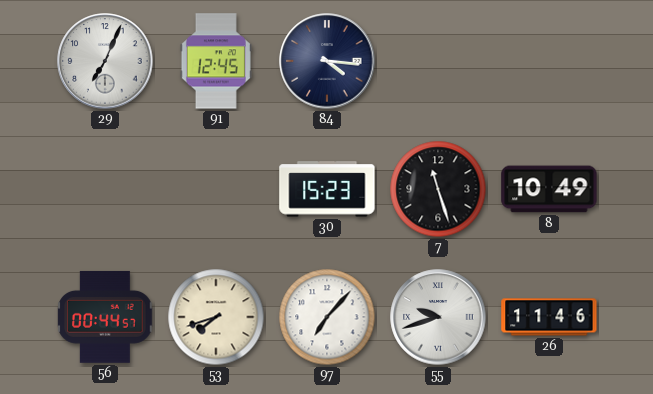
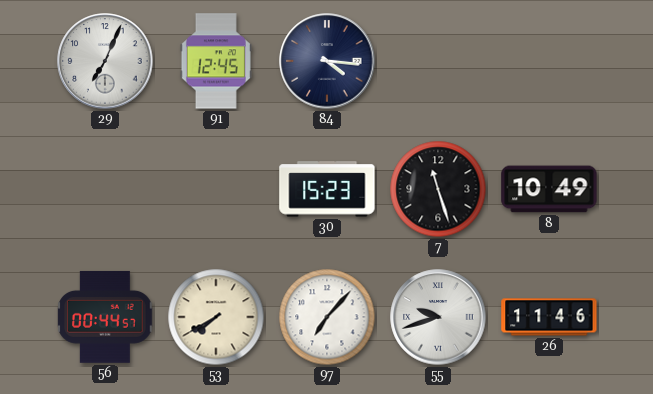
53: 7:42 -> 7:40
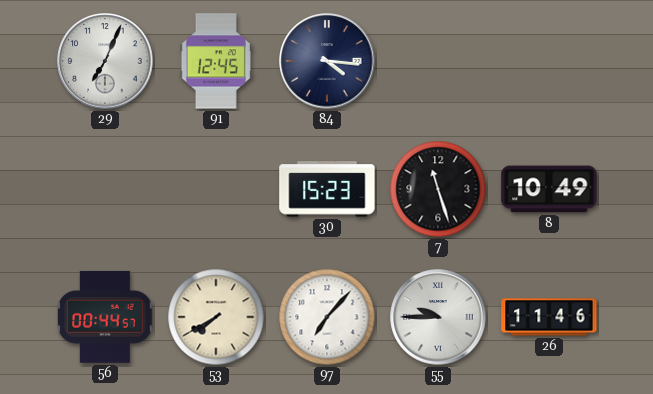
55: 9:42 -> 9:45
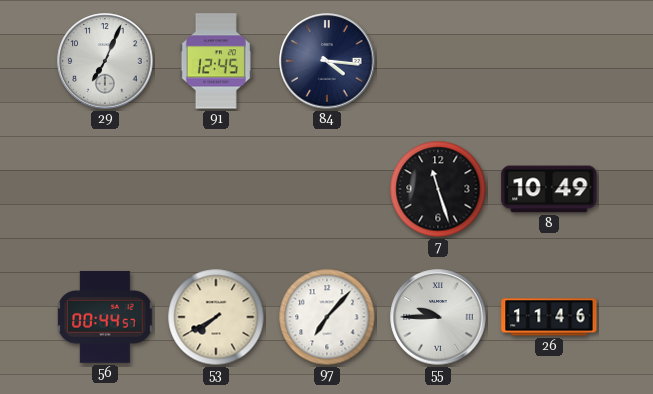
30: 15:23 -> none
